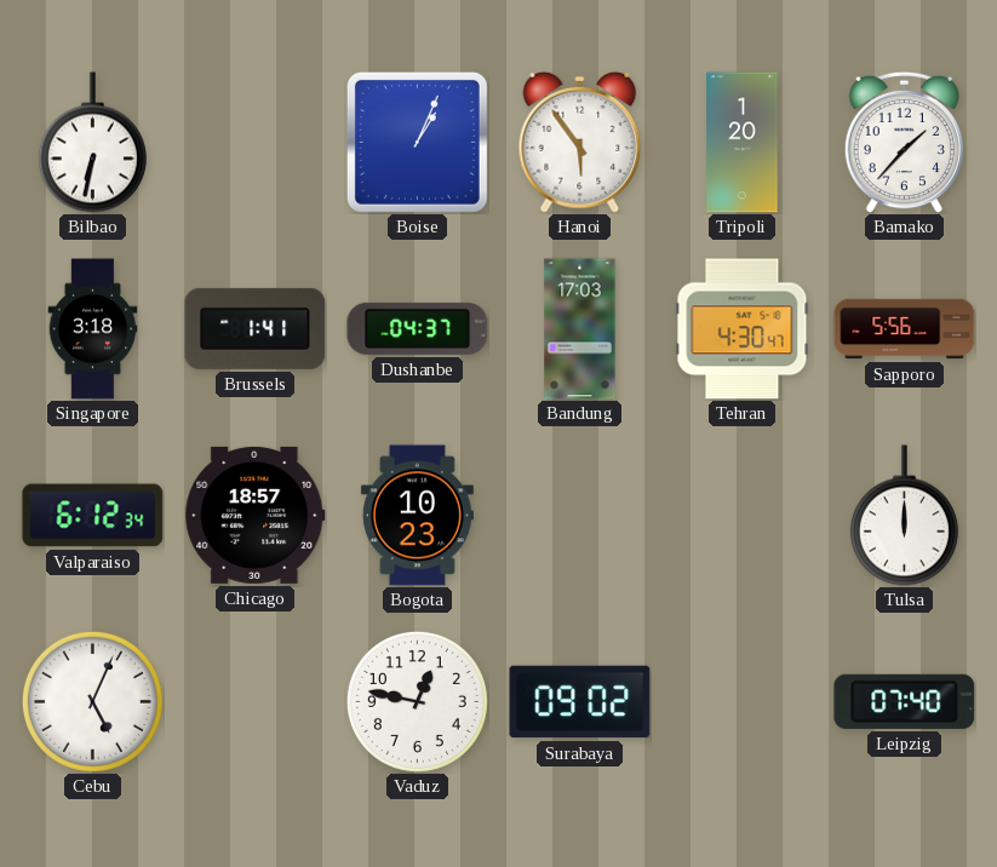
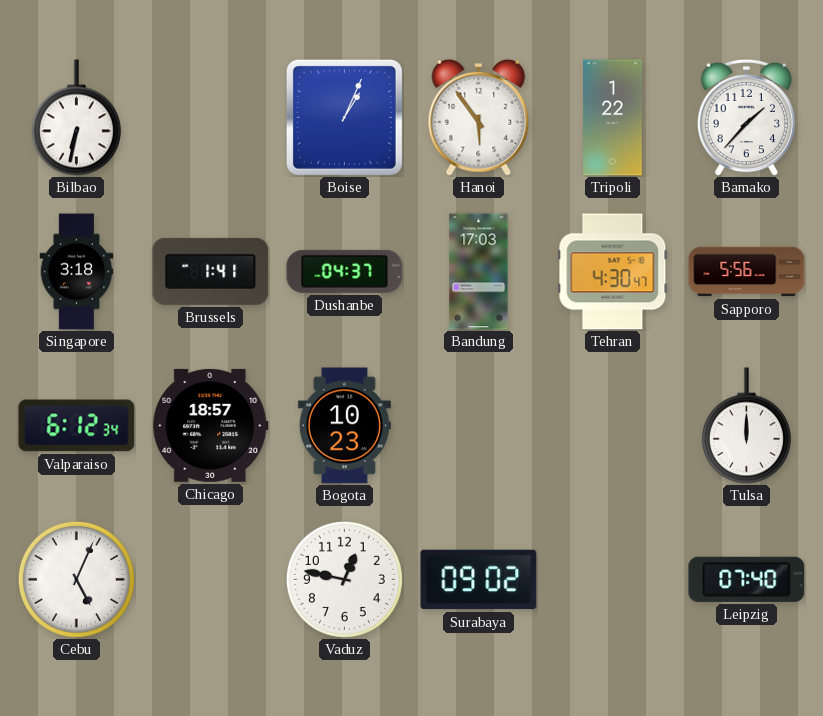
Tripoli: 1:20 -> 1:22
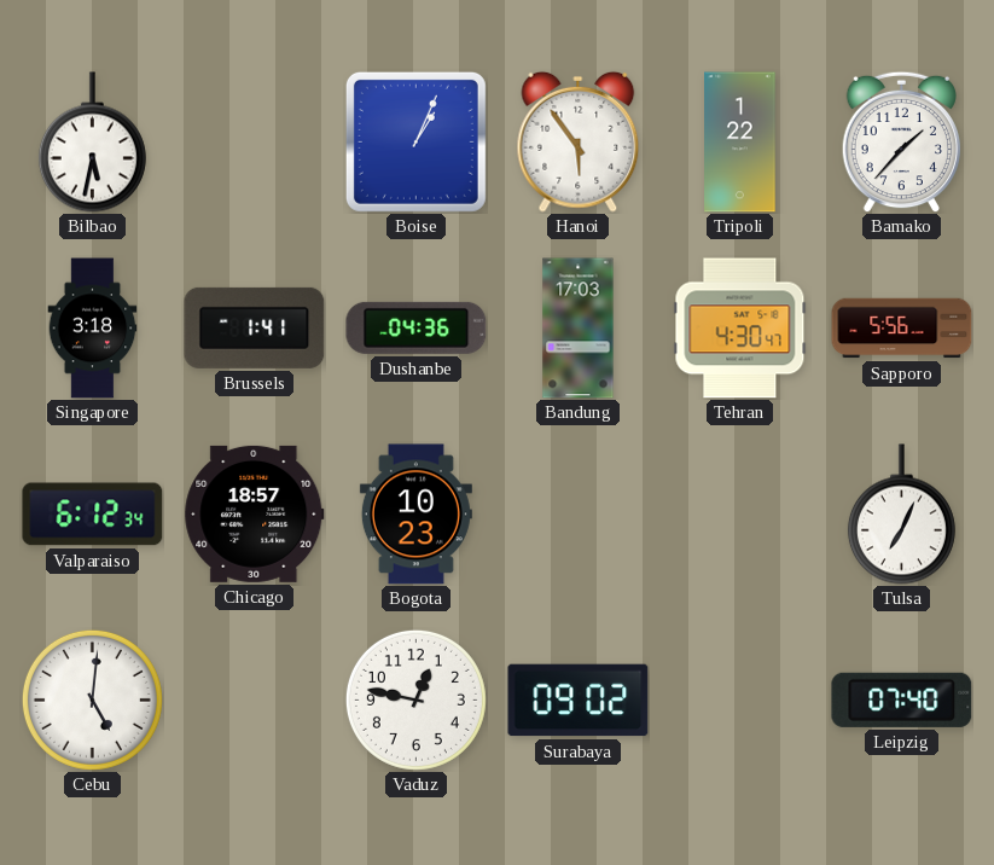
Bilbao: 6:32 -> 5:32
Dushanbe: 04:37 -> 04:36
Tulsa: 12:00 -> 7:04
Cebu: 5:04 -> 5:01
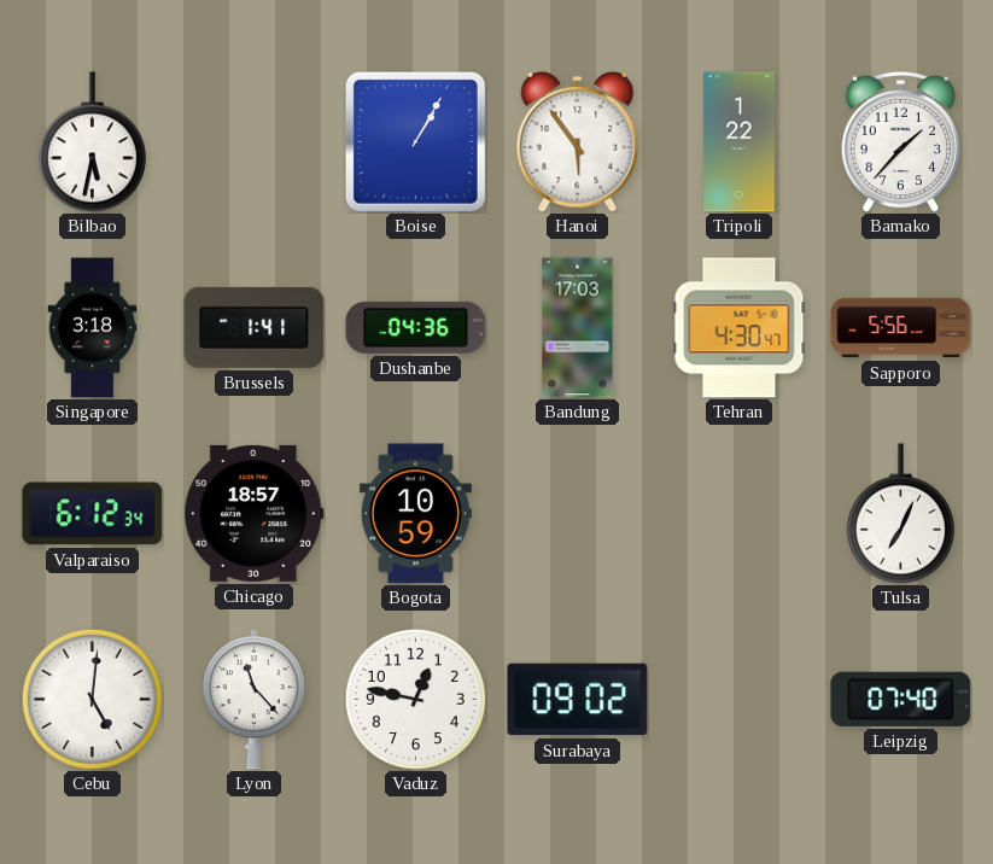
Boise: 1:04 -> 1:05
Bogota: 10:23 -> 10:59
Lyon: none -> 11:23
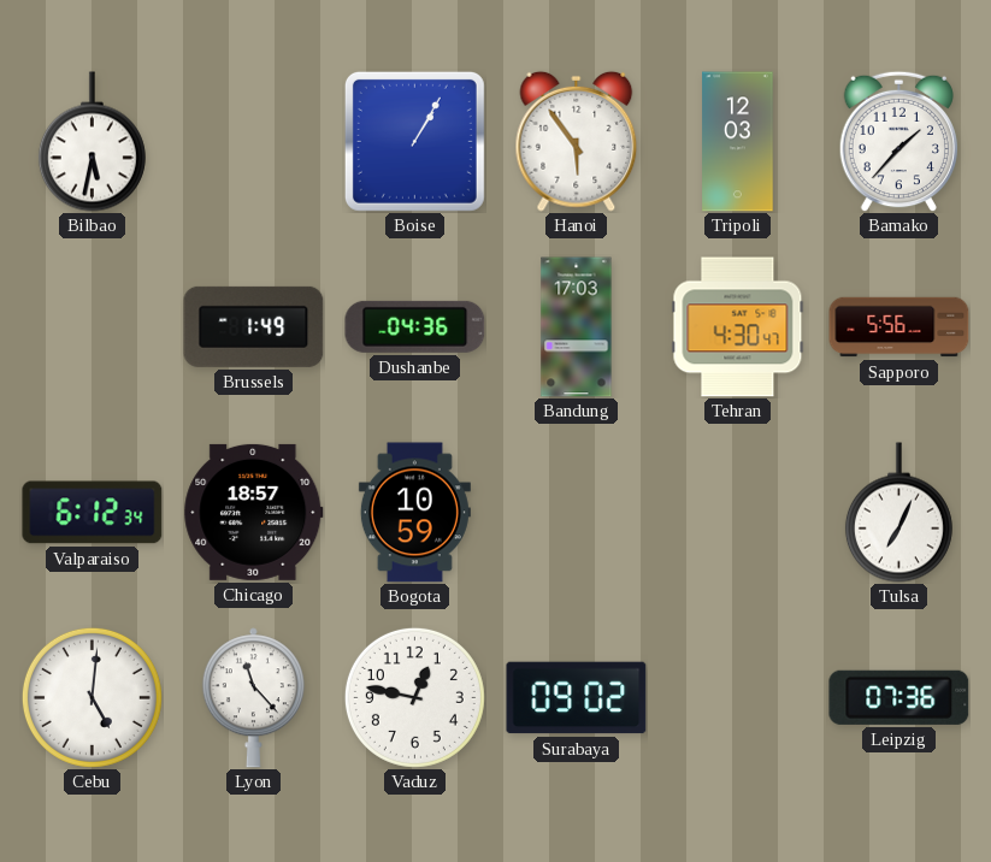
Tripoli: 1:22 -> 12:03
Singapore: 3:18 -> none
Brussels: 1:41 -> 1:49
Leipzig: 07:40 -> 07:36
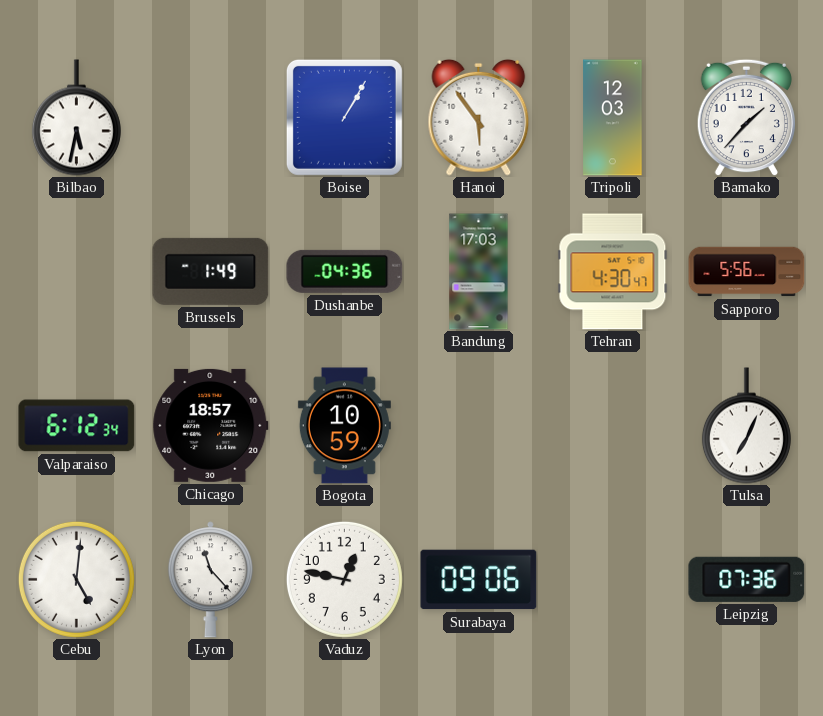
Surabaya: 09:02 -> 09:06
